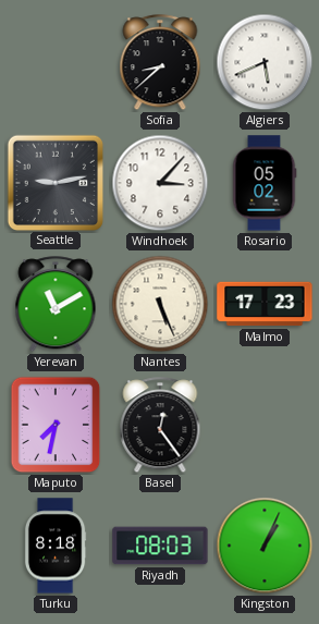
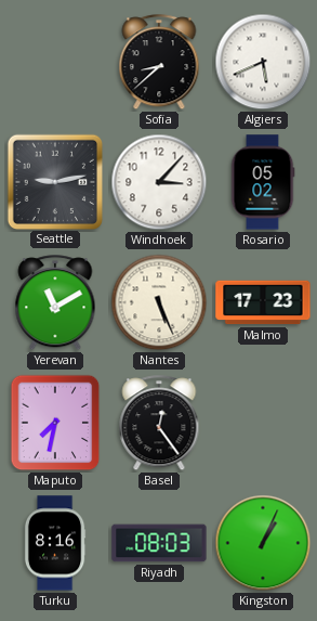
Turku: 8:18 -> 8:16
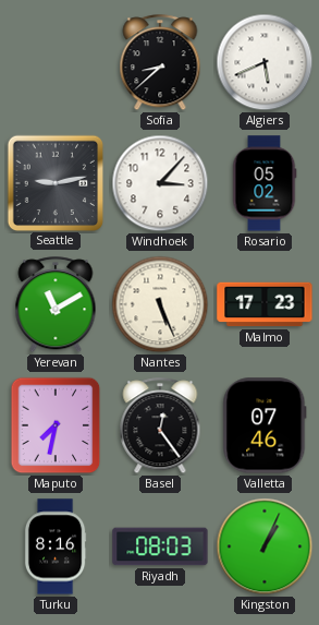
Valletta: none -> 07:46
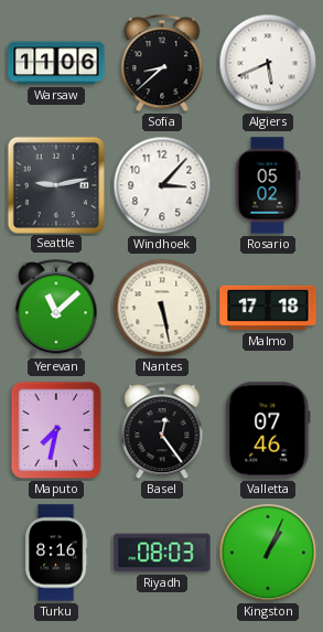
Warsaw: none -> 11:06
Yerevan: 11:10 -> 11:08
Nantes: 5:26 -> 5:28
Malmo: 17:23 -> 17:18
